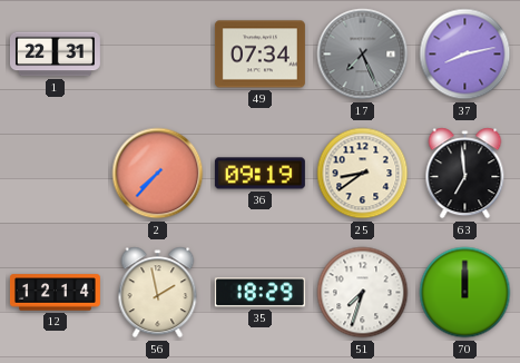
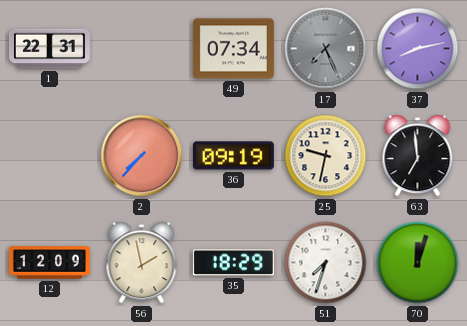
25: 8:39 -> 9:32
12: 12:14 -> 12:09
70: 12:00 -> 12:03
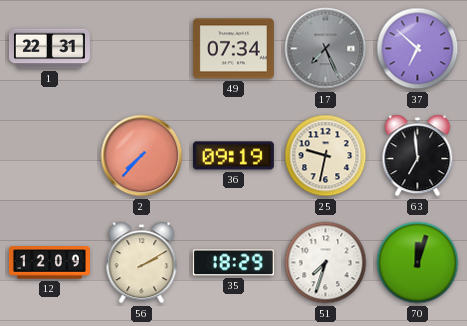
37: 8:13 -> 6:52
56: 1:58 -> 2:10
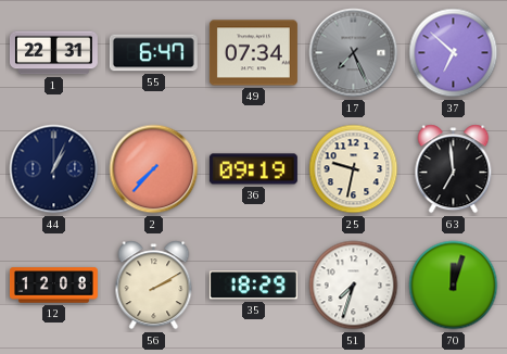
55: none -> 6:47
44: none -> 1:04
12: 12:09 -> 12:08
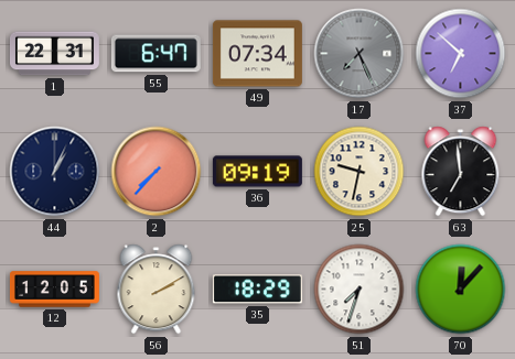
12: 12:08 -> 12:05
70: 12:03 -> 12:07
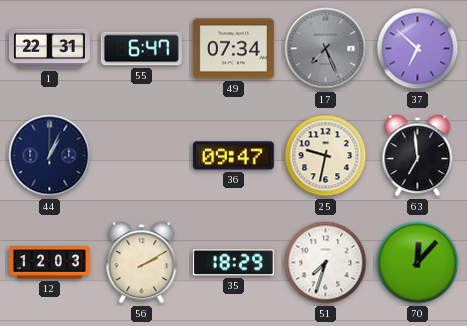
2: 7:37 -> none
36: 09:19 -> 09:47
12: 12:05 -> 12:03
